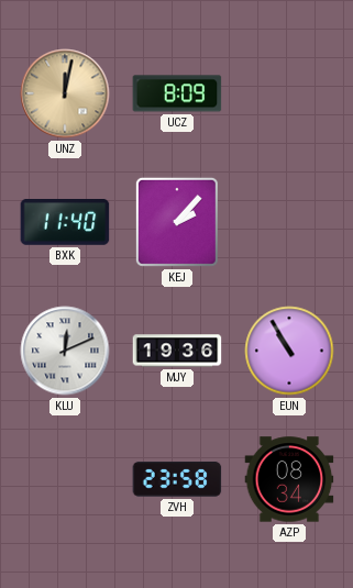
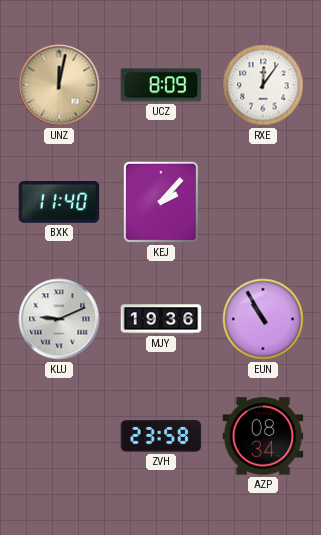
RXE: none -> 12:06
KLU: 12:11 -> 9:11
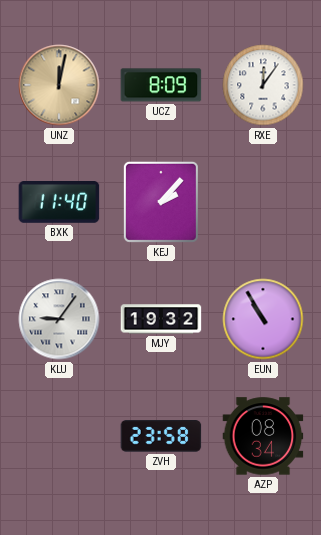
KLU: 9:11 -> 9:06
MJY: 19:36 -> 19:32
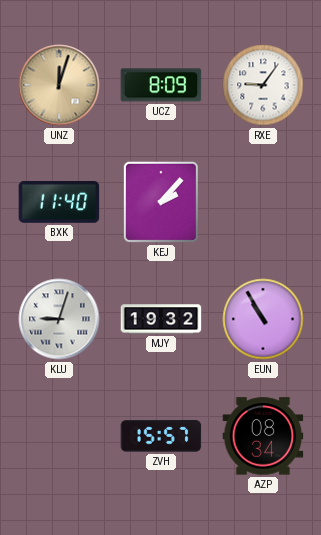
UNZ: 12:02 -> 12:03
RXE: 12:06 -> 9:06
KLU: 9:06 -> 9:03
ZVH: 23:58 -> 15:57
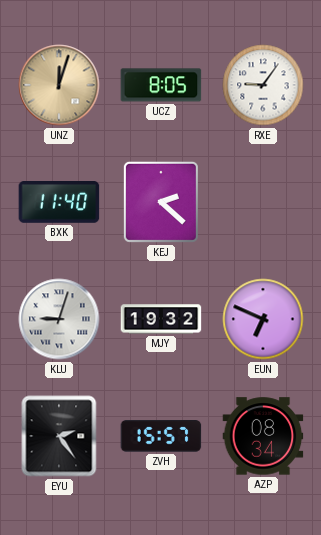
UCZ: 8:09 -> 8:05
KEJ: 2:07 -> 2:22
EUN: 10:55 -> 6:49
EYU: none -> 2:24
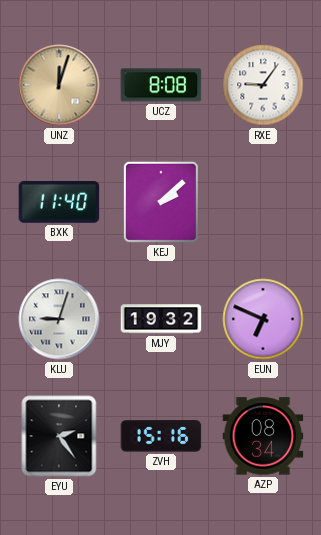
UCZ: 8:05 -> 8:08
KEJ: 2:22 -> 2:08
ZVH: 15:57 -> 15:16
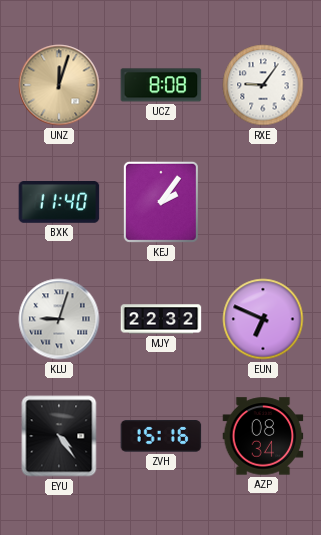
KEJ: 2:08 -> 2:06
MJY: 19:32 -> 22:32
EYU: 2:24 -> 4:24
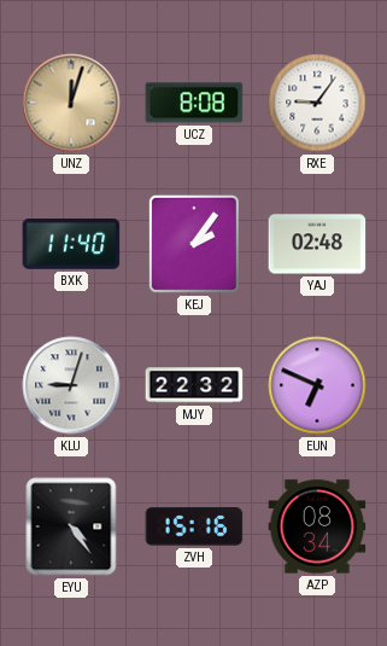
YAJ: none -> 02:48
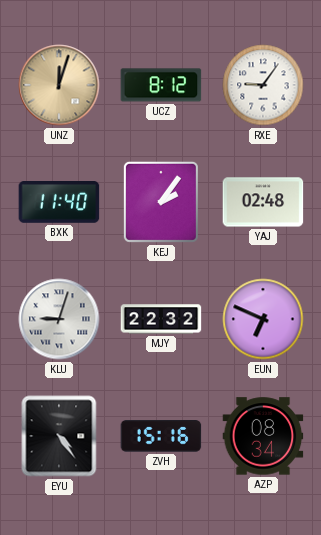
UCZ: 8:08 -> 8:12
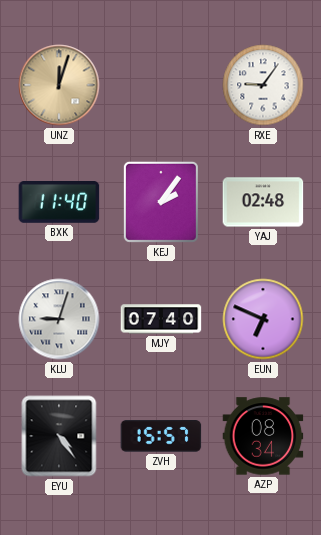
UCZ: 8:12 -> none
MJY: 22:32 -> 07:40
ZVH: 15:16 -> 15:57
